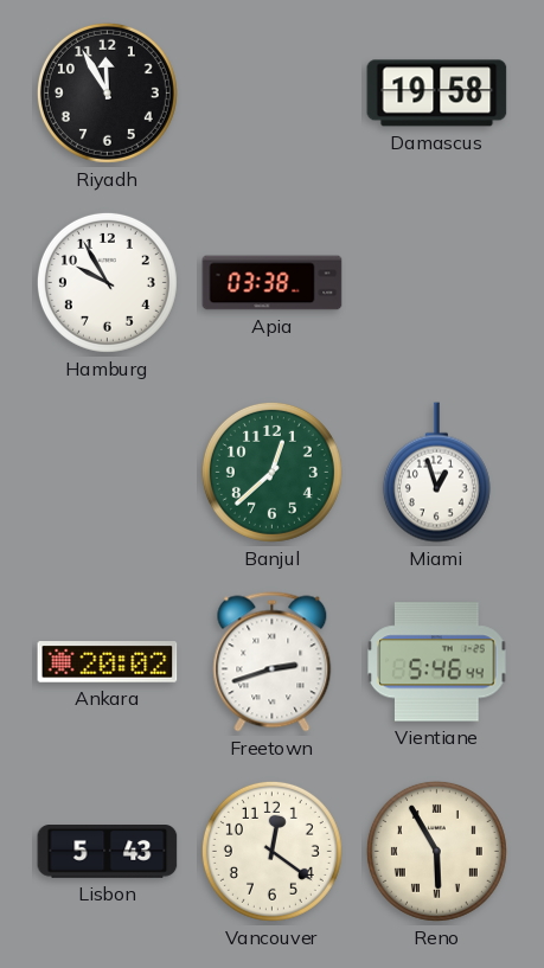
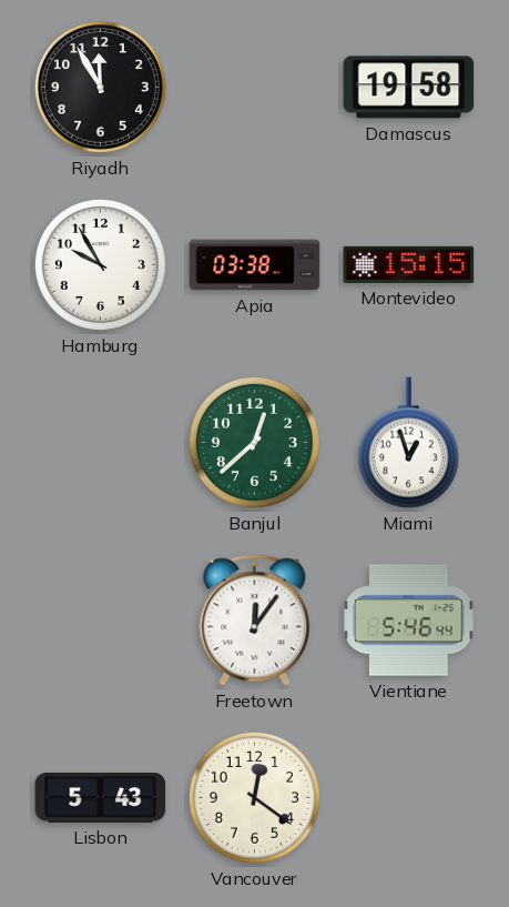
Montevideo: none -> 15:15
Ankara: 20:02 -> none
Freetown: 2:42 -> 12:06
Reno: 5:55 -> none
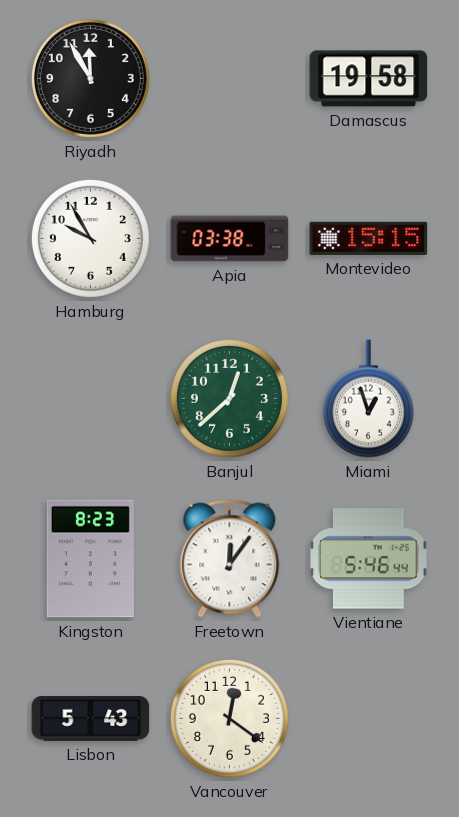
Kingston: none -> 8:23
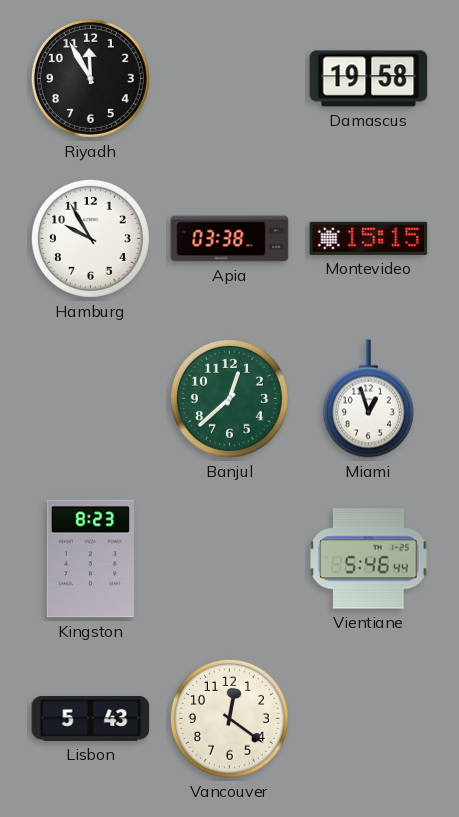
Freetown: 12:06 -> none
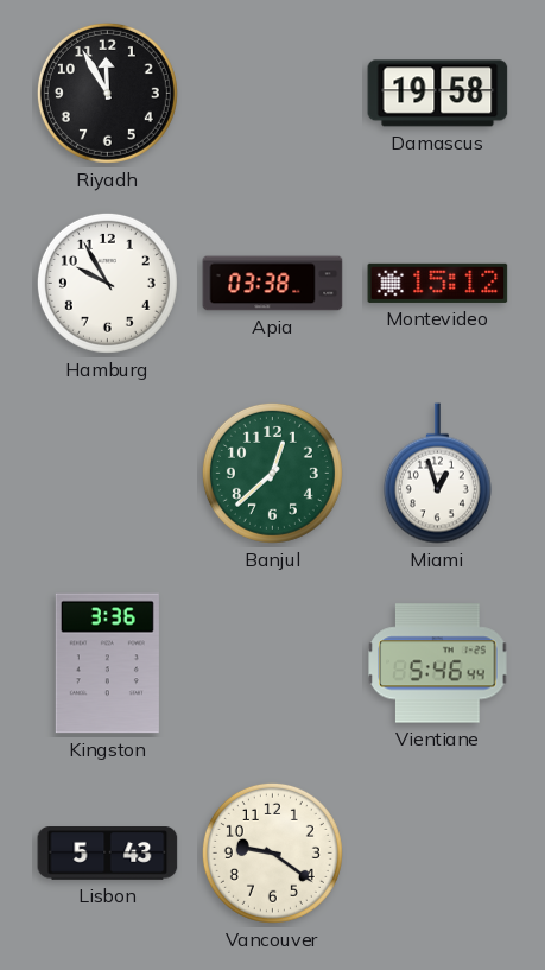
Montevideo: 15:15 -> 15:12
Kingston: 8:23 -> 3:36
Vancouver: 12:21 -> 9:21
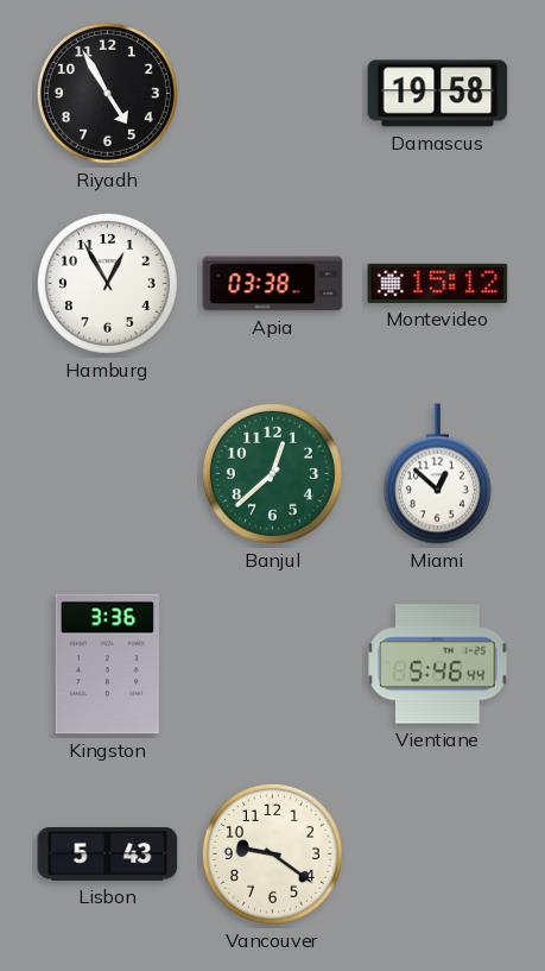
Riyadh: 11:55 -> 4:55
Hamburg: 9:55 -> 12:55
Miami: 12:57 -> 12:52
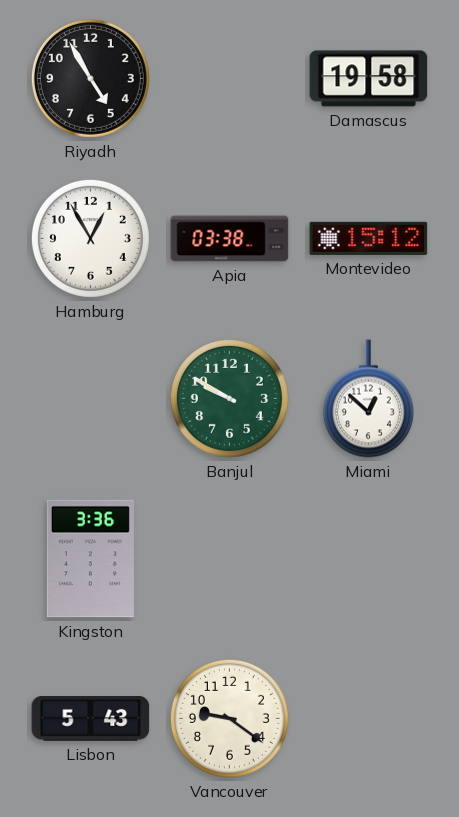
Banjul: 12:38 -> 9:50
Vientiane: 5:46 -> none
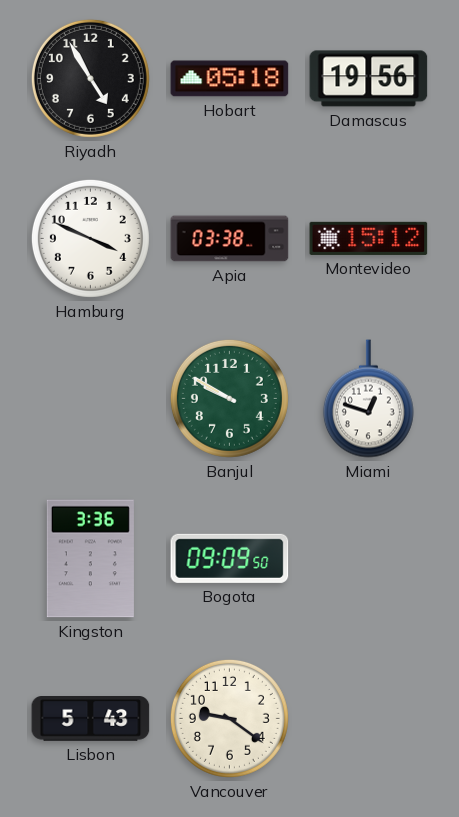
Hobart: none -> 05:18
Damascus: 19:58 -> 19:56
Hamburg: 12:55 -> 3:49
Miami: 12:52 -> 12:48
Bogota: none -> 09:09
